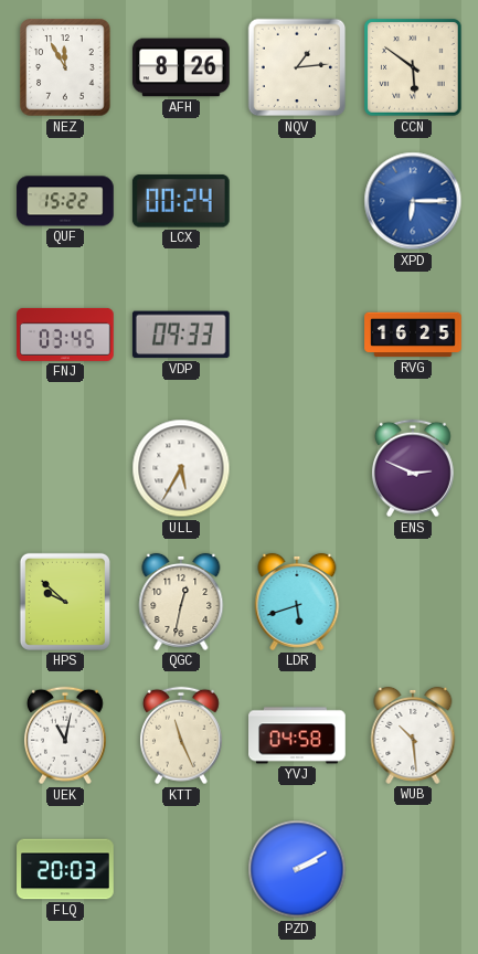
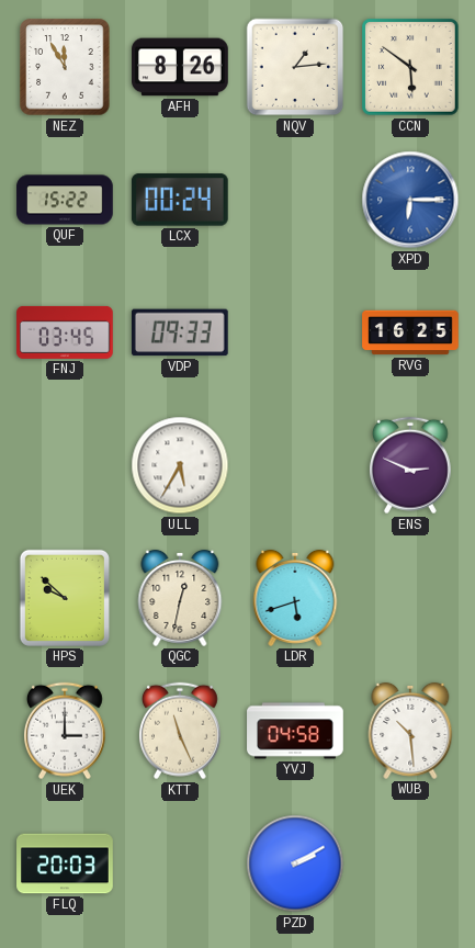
UEK: 11:02 -> 3:00
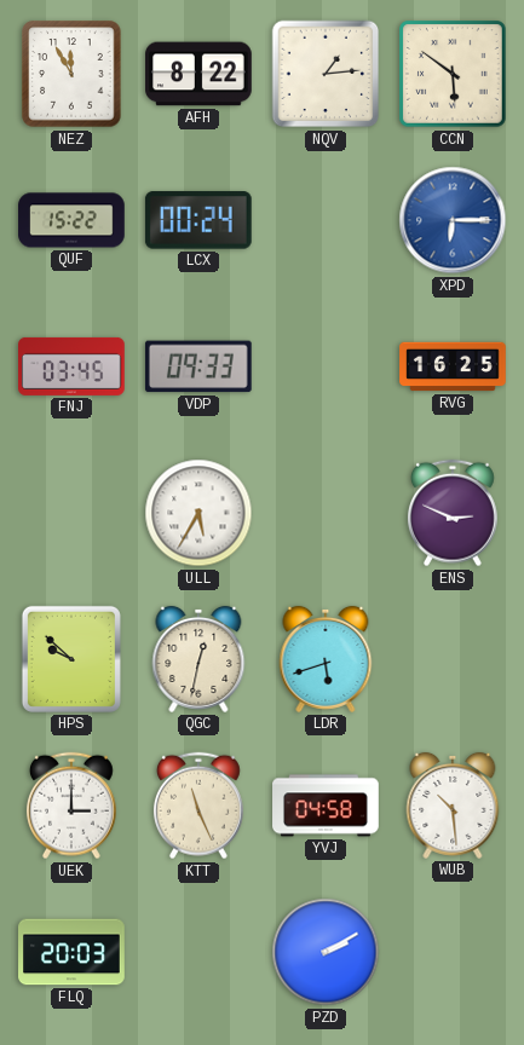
AFH: 8:26 -> 8:22
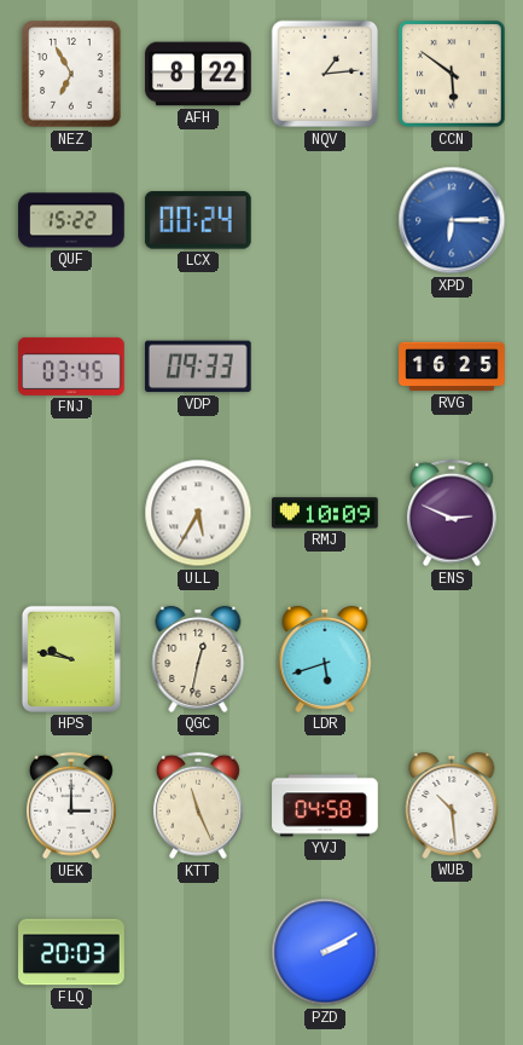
NEZ: 11:55 -> 6:55
RMJ: none -> 10:09
HPS: 9:52 -> 9:47
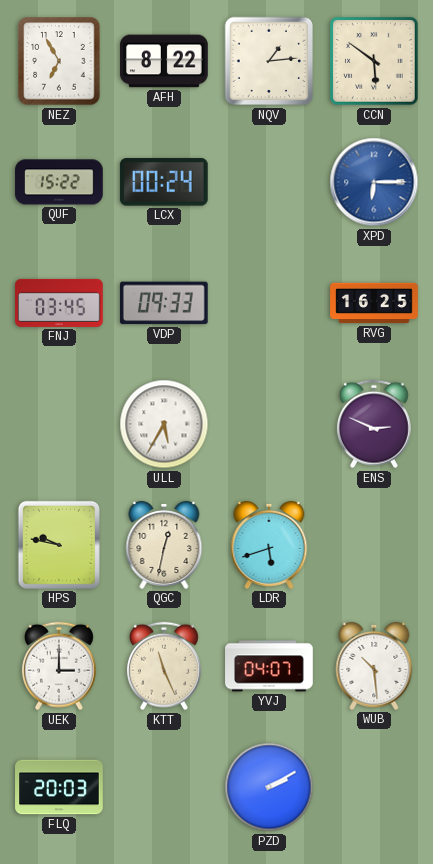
RMJ: 10:09 -> none
YVJ: 04:58 -> 04:07
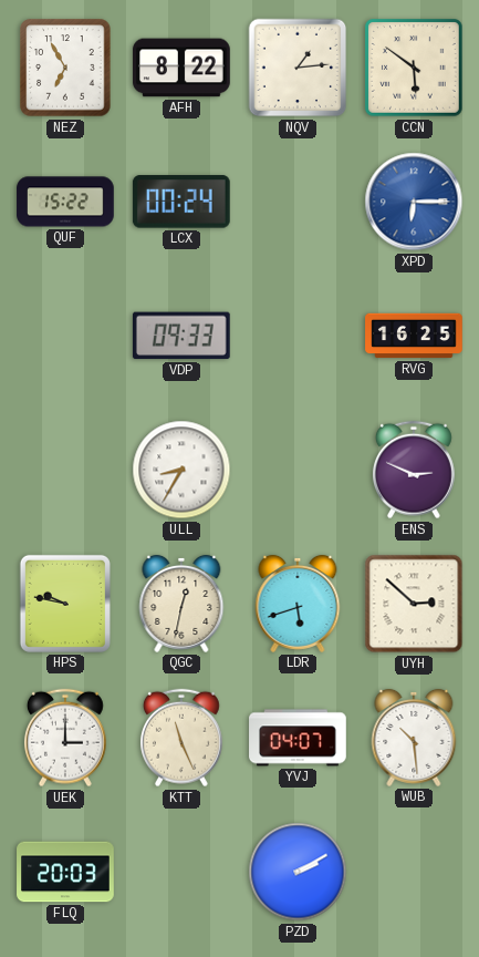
FNJ: 03:45 -> none
ULL: 5:35 -> 8:35
UYH: none -> 2:52
